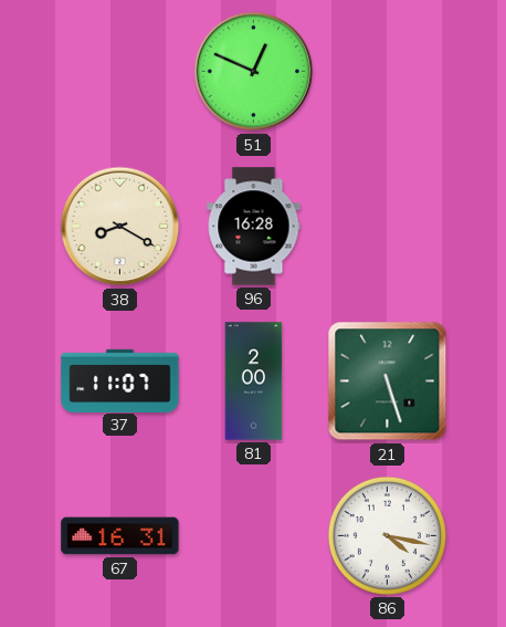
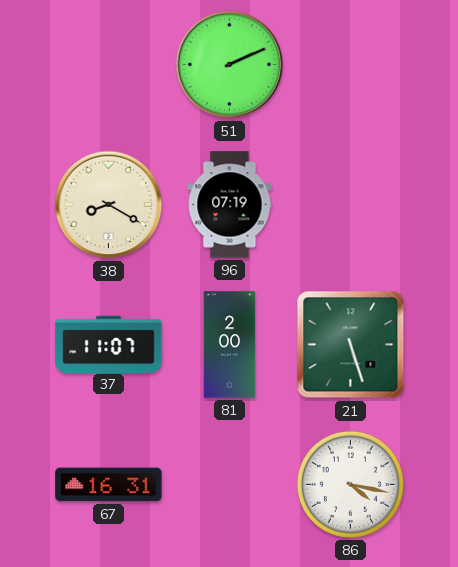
51: 12:49 -> 2:11
96: 16:28 -> 07:19
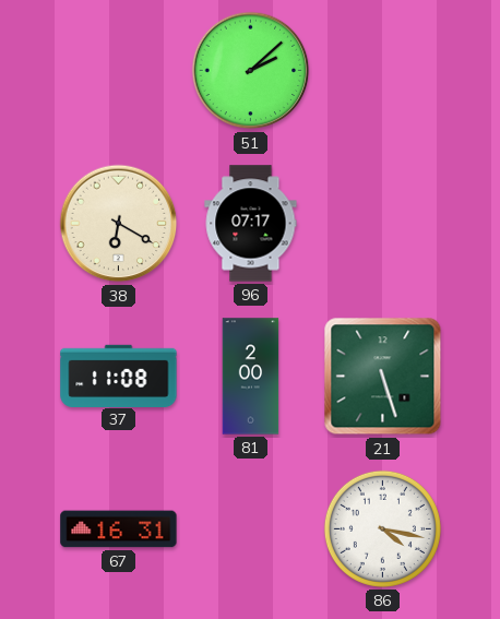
51: 2:11 -> 2:08
38: 8:20 -> 6:20
96: 07:19 -> 07:17
37: 11:07 -> 11:08
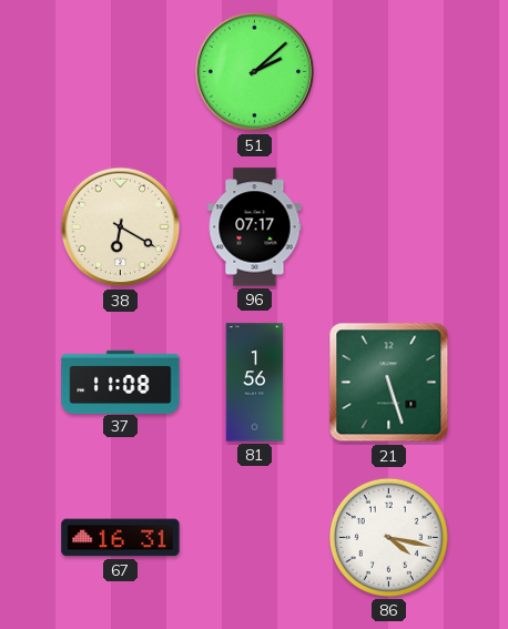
81: 2:00 -> 1:56
